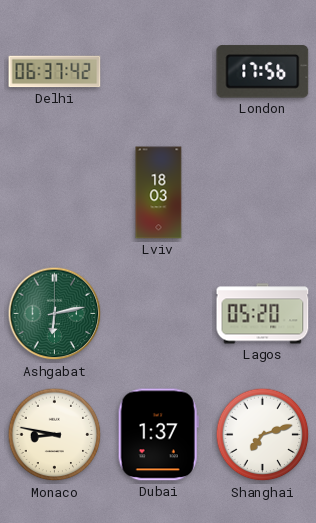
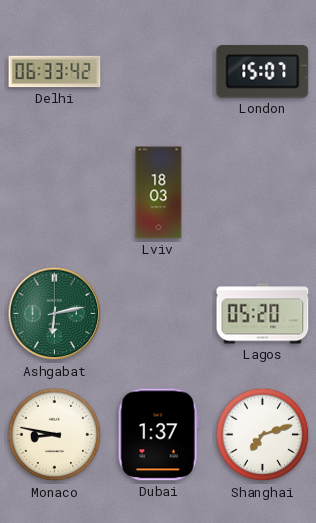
Delhi: 06:37 -> 06:33
London: 17:56 -> 15:07
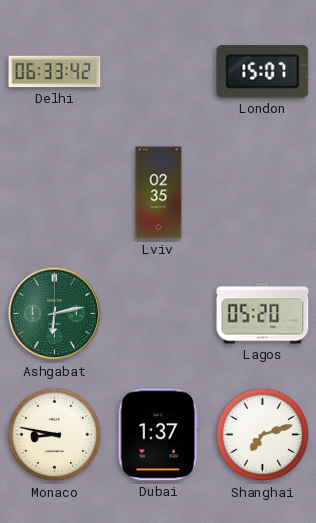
Lviv: 18:03 -> 02:35
